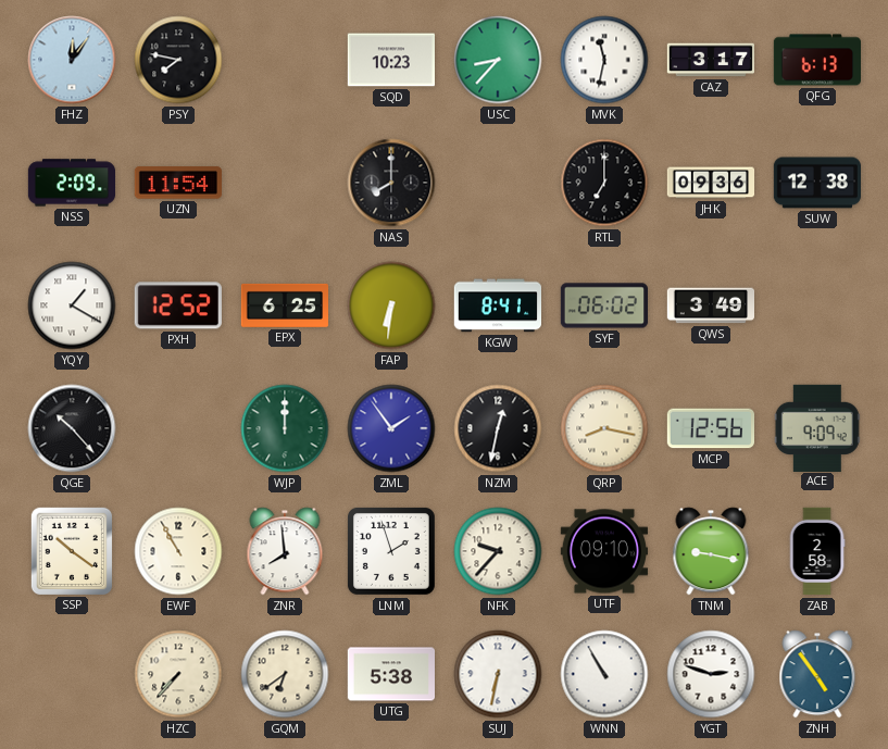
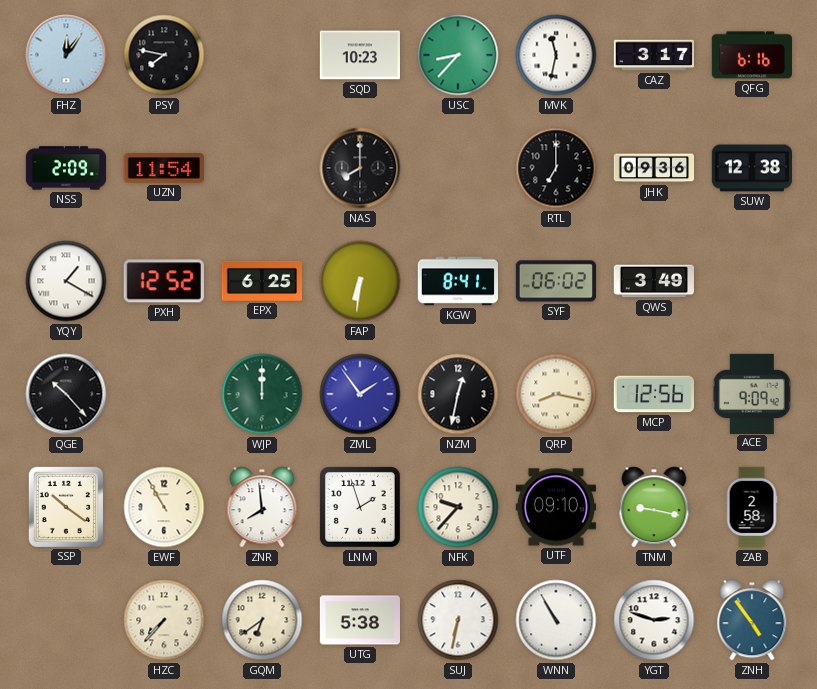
QFG: 6:13 -> 6:16
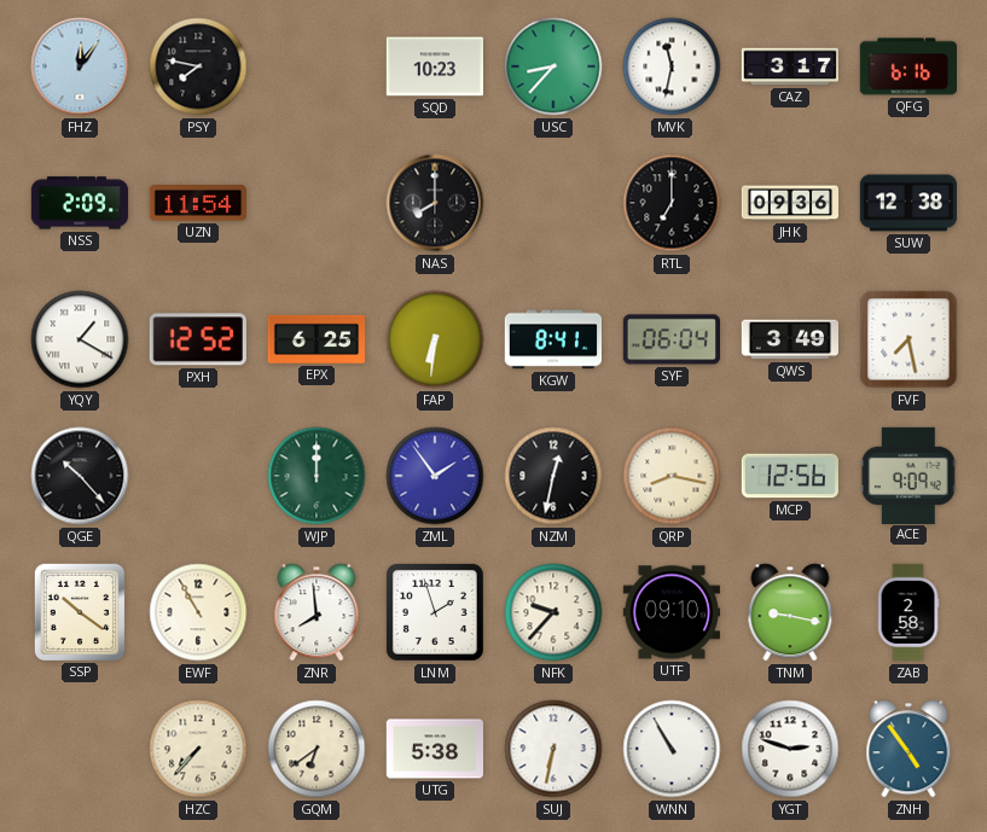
SYF: 06:02 -> 06:04
FVF: none -> 7:28
